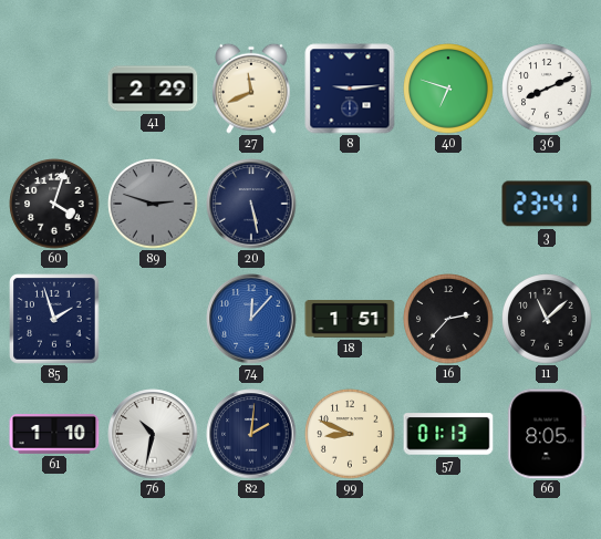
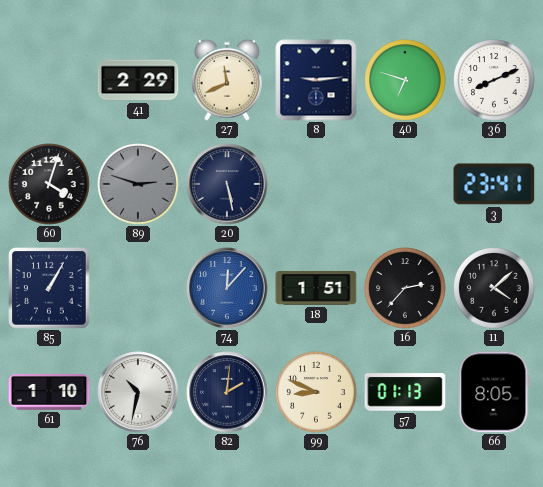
85: 1:57 -> 1:05
11: 11:08 -> 4:08
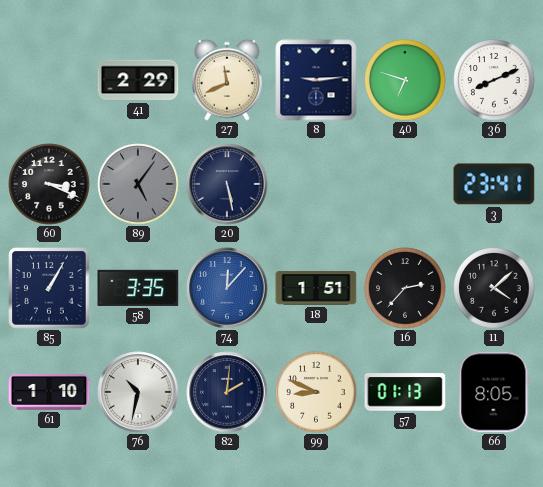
60: 4:03 -> 3:19
89: 2:48 -> 5:06
58: none -> 3:35
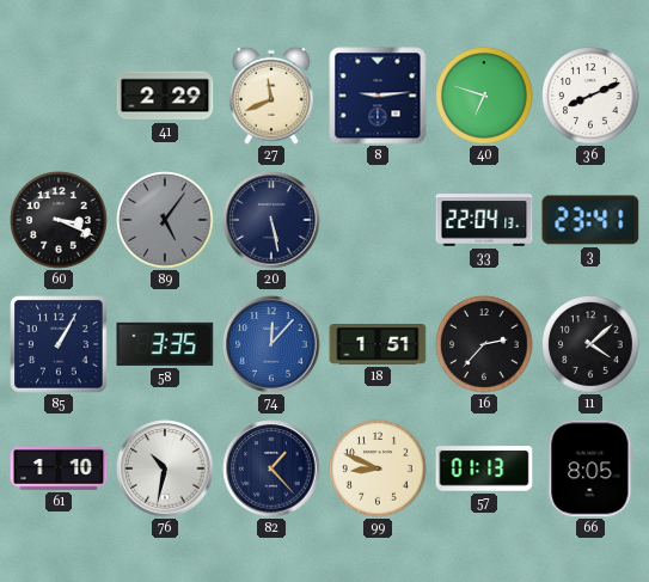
33: none -> 22:04
82: 2:01 -> 1:23
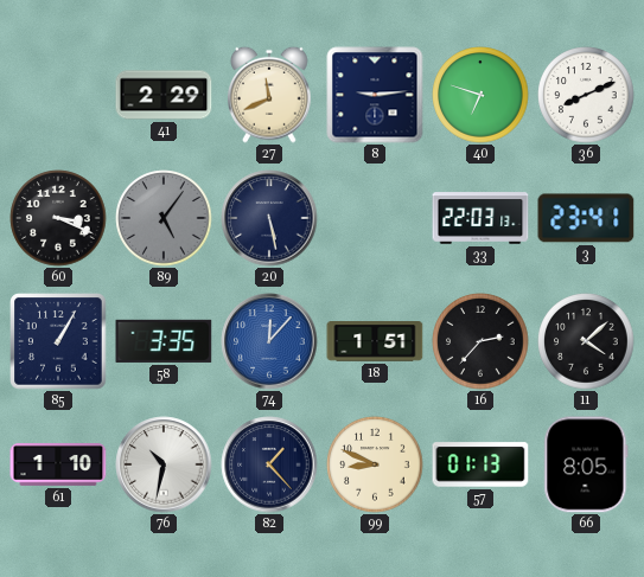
33: 22:04 -> 22:03
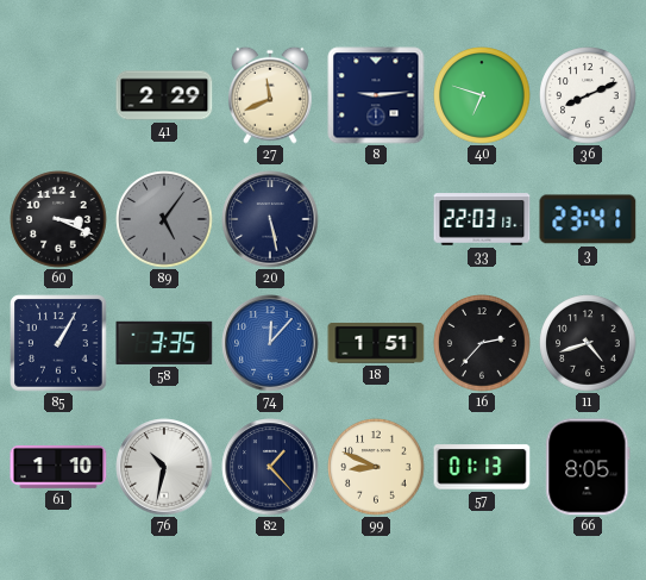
11: 4:08 -> 4:42
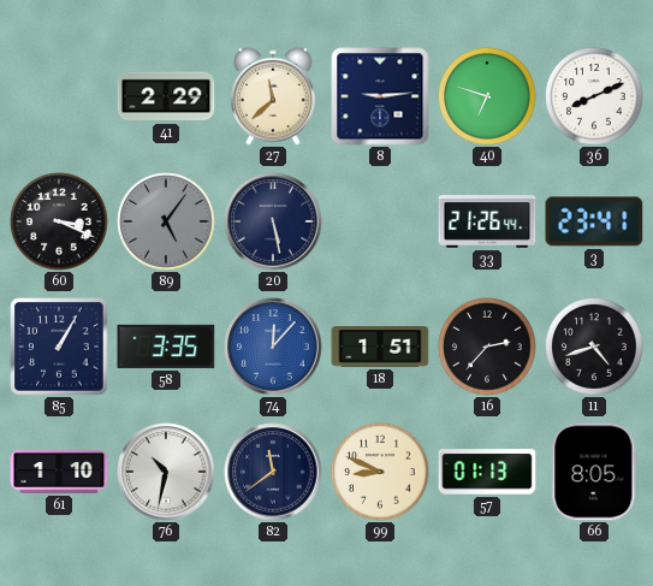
27: 11:41 -> 11:38
33: 22:03 -> 21:26
82: 1:23 -> 11:39
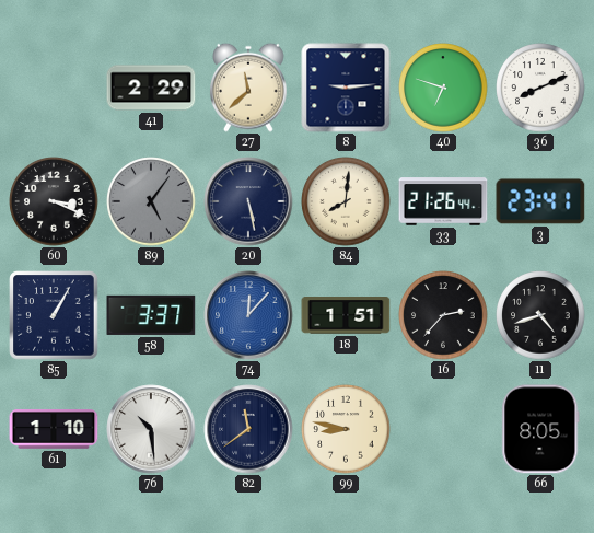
84: none -> 8:01
58: 3:35 -> 3:37
76: 10:32 -> 10:29
99: 8:49 -> 8:47
57: 01:13 -> none
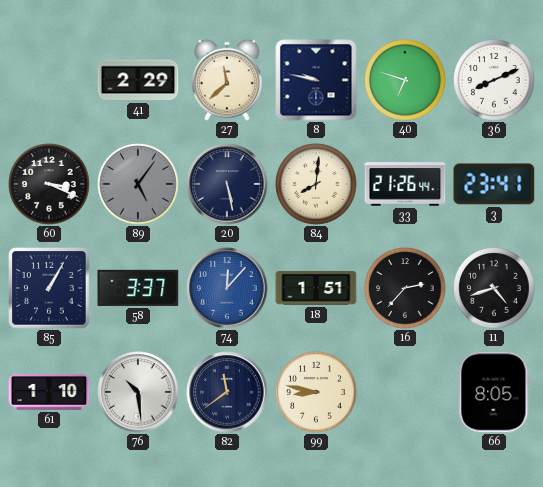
8: 9:14 -> 9:47
